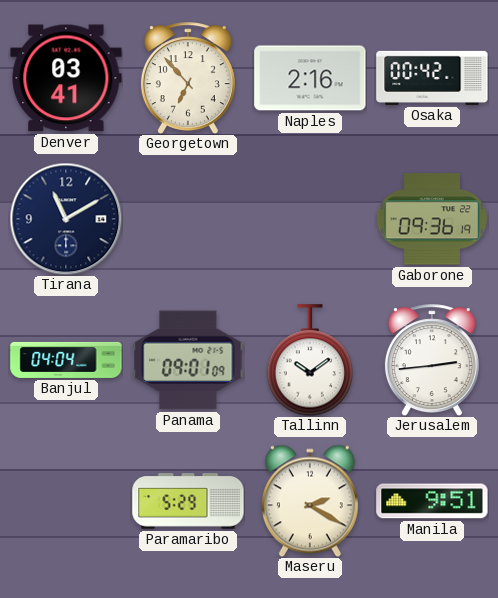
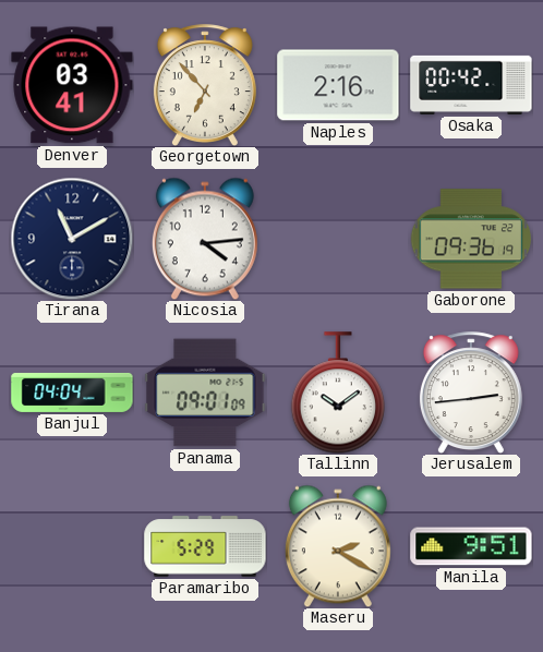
Nicosia: none -> 4:14
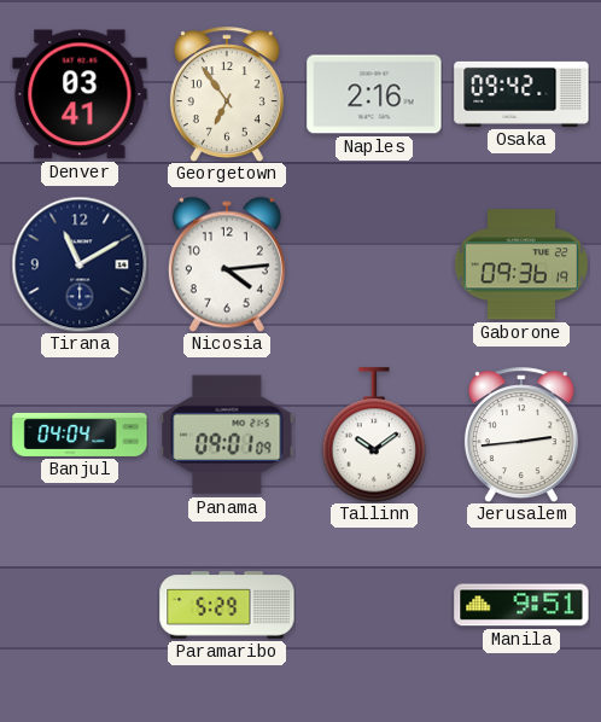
Georgetown: 6:53 -> 6:54
Osaka: 00:42 -> 09:42
Maseru: 2:20 -> none
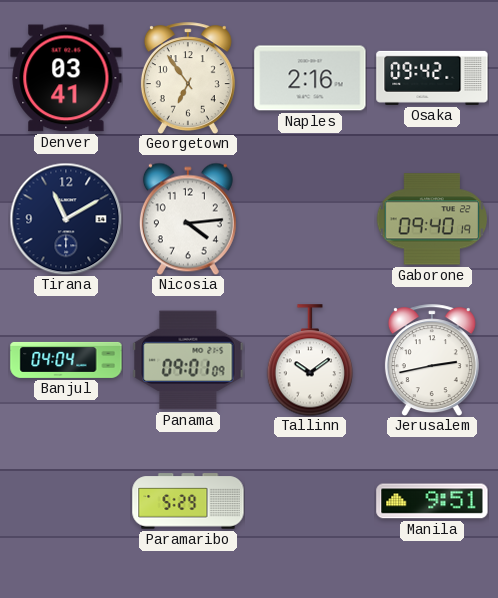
Gaborone: 09:36 -> 09:40
Jerusalem: 2:44 -> 2:43
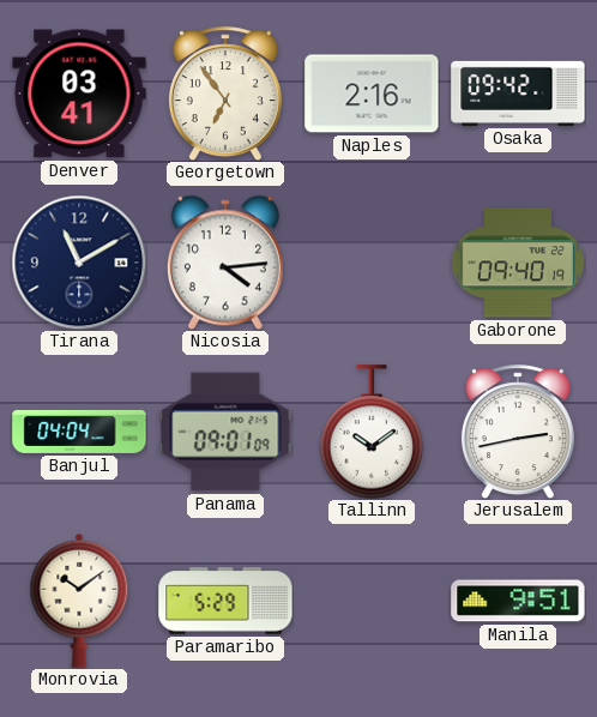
Monrovia: none -> 10:09
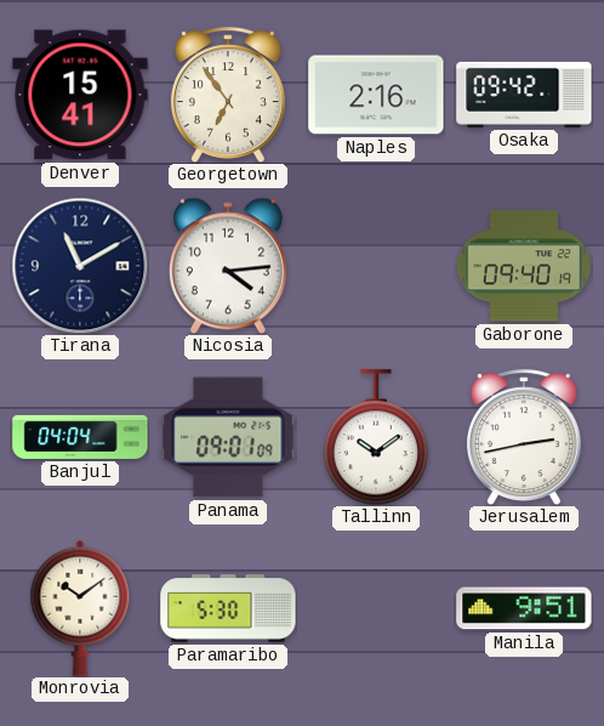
Denver: 03:41 -> 15:41
Paramaribo: 5:29 -> 5:30
